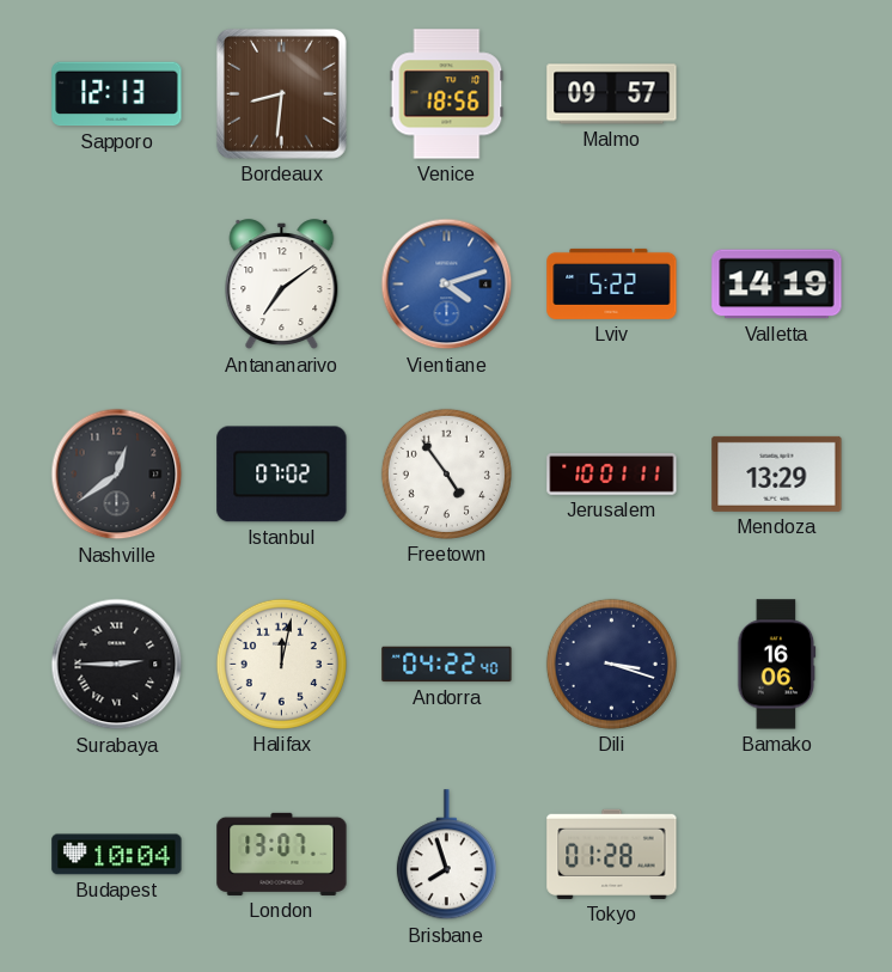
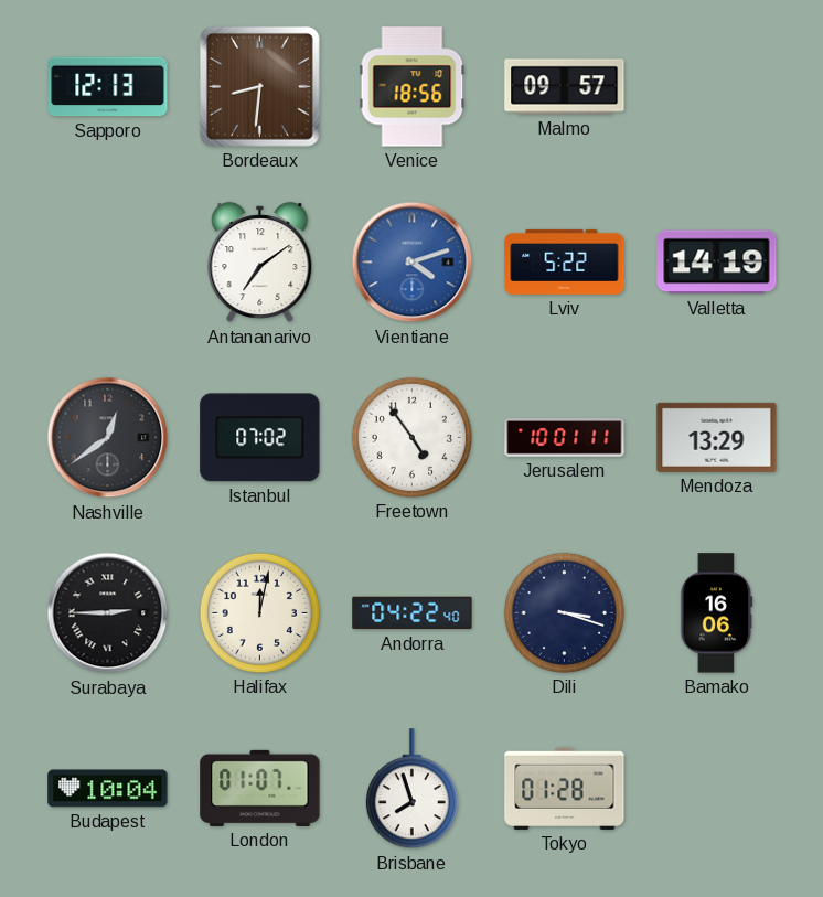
London: 13:07 -> 01:07
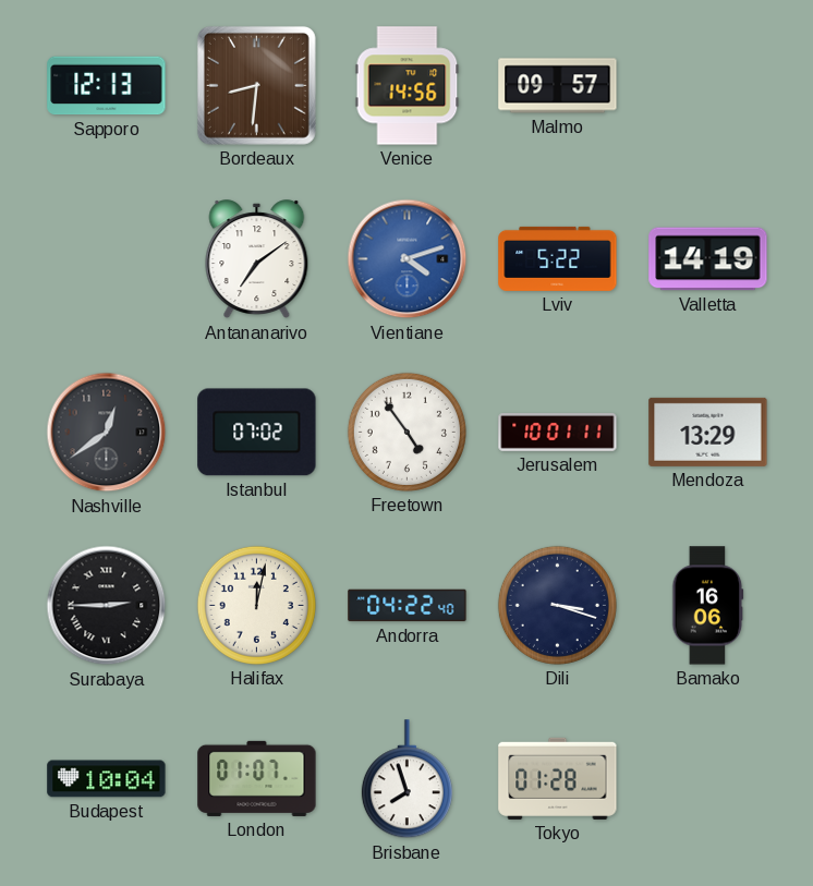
Venice: 18:56 -> 14:56
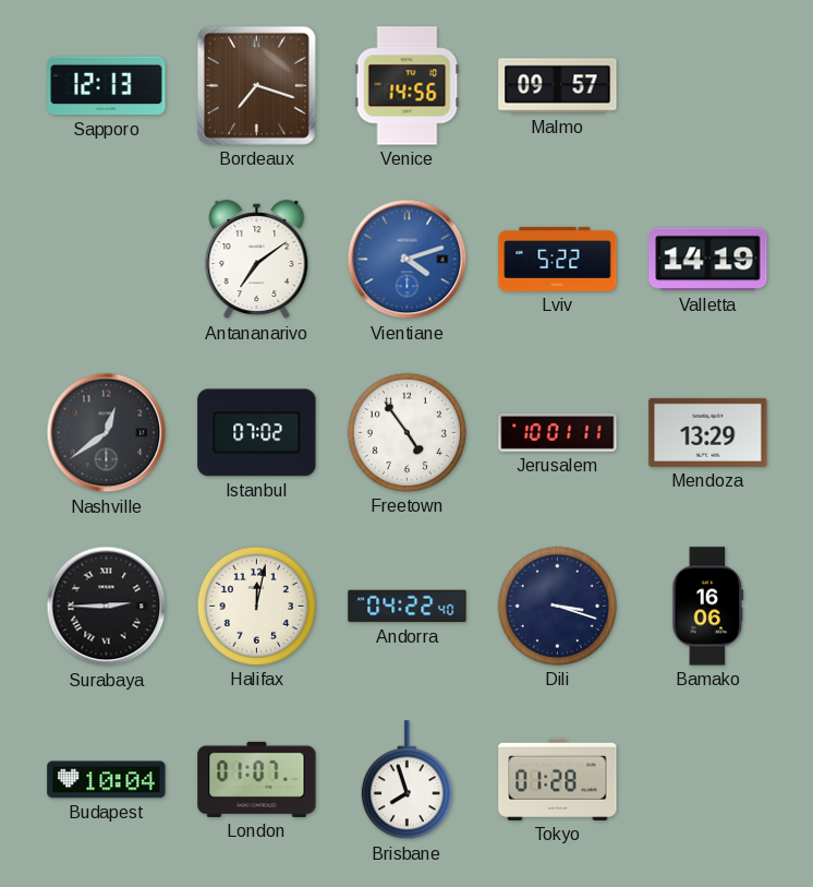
Bordeaux: 8:31 -> 7:18
